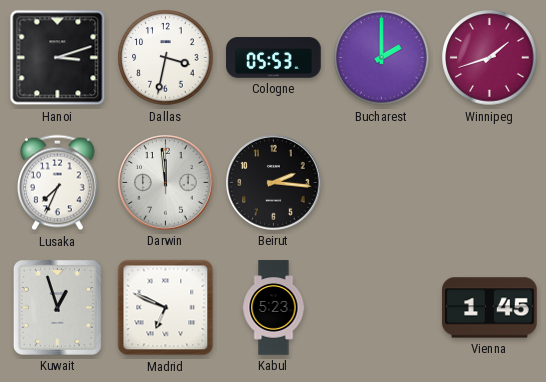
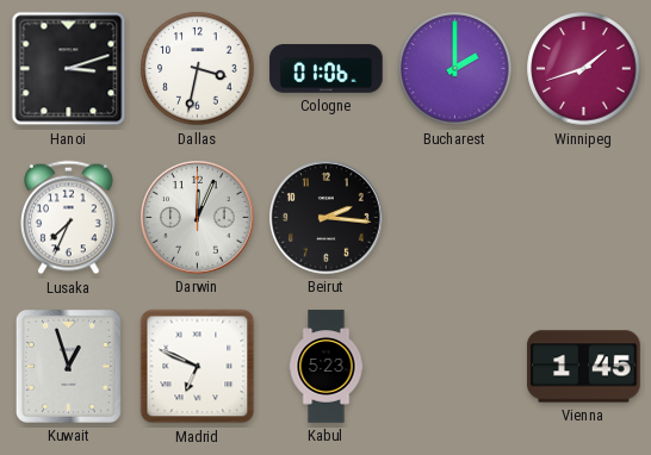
Cologne: 05:53 -> 01:06
Darwin: 11:59 -> 12:04
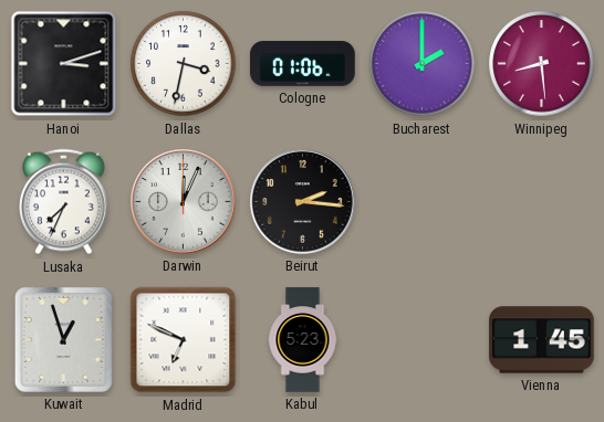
Winnipeg: 1:42 -> 8:29
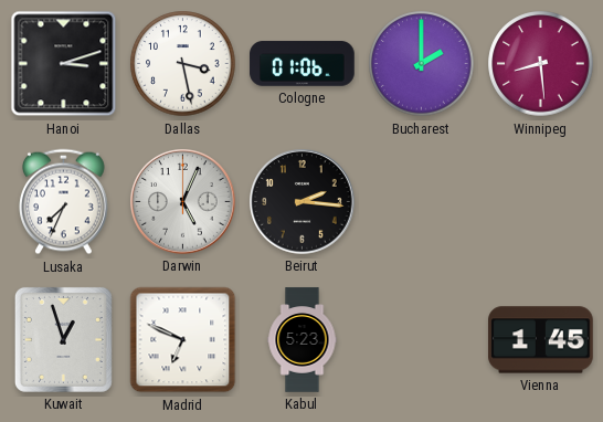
Dallas: 3:32 -> 3:28
Darwin: 12:04 -> 5:04
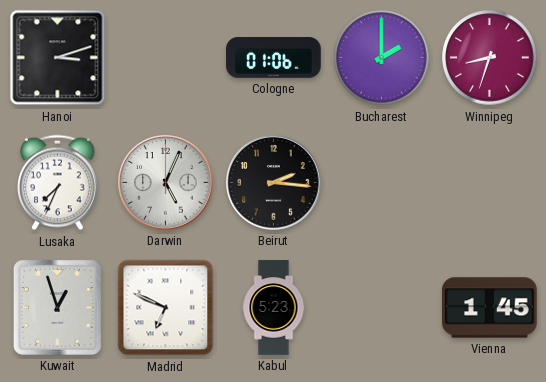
Dallas: 3:28 -> none
Winnipeg: 8:29 -> 8:33
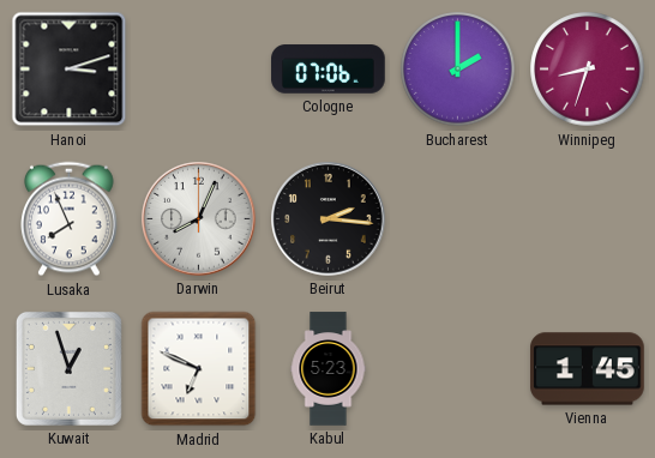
Cologne: 01:06 -> 07:06
Lusaka: 7:34 -> 7:56
Darwin: 5:04 -> 8:04
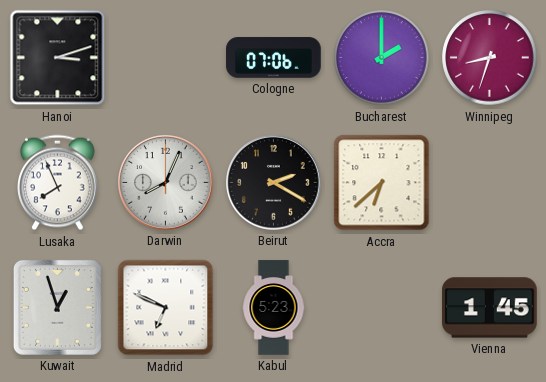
Beirut: 2:16 -> 2:20
Accra: none -> 6:38
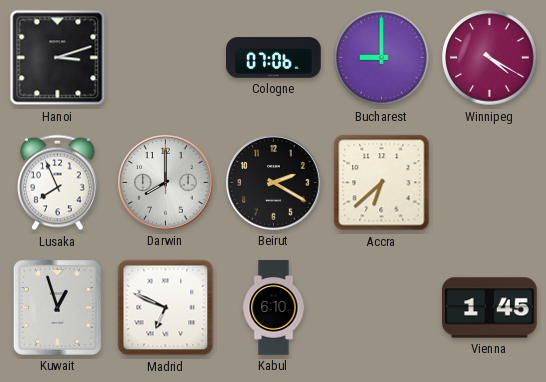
Bucharest: 2:00 -> 9:00
Winnipeg: 8:33 -> 4:20
Darwin: 8:04 -> 8:00
Kabul: 5:23 -> 6:10
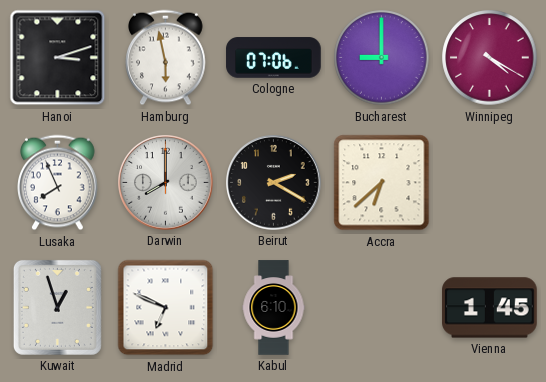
Hamburg: none -> 5:58
